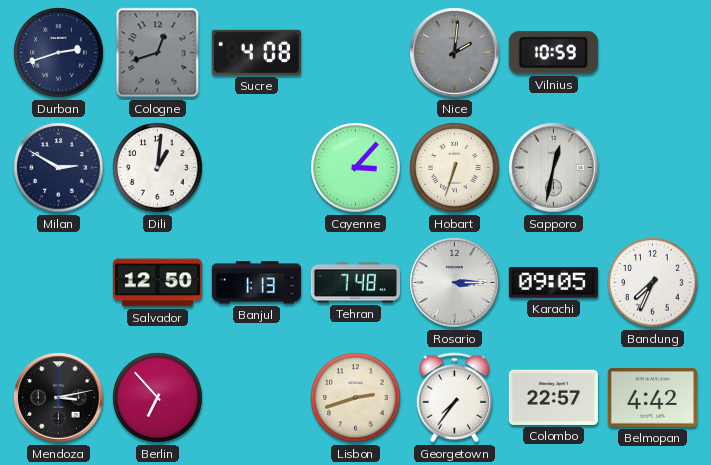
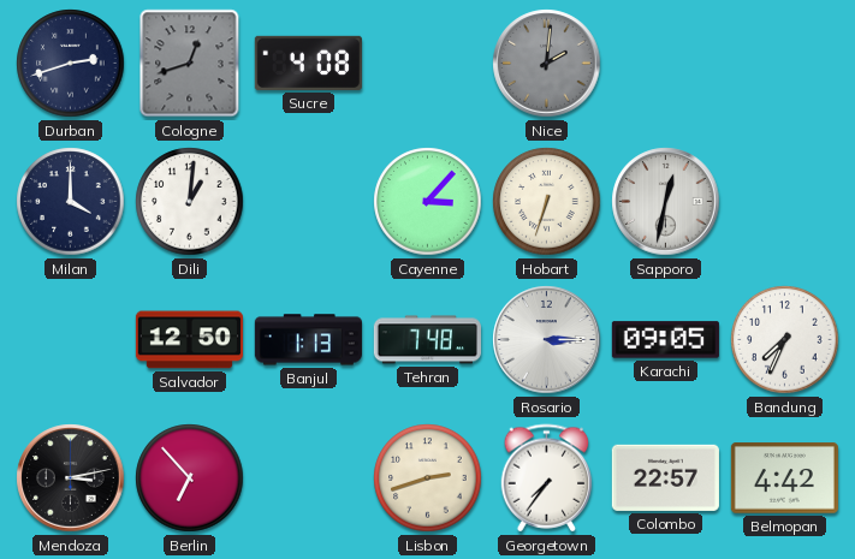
Vilnius: 10:59 -> none
Milan: 2:50 -> 4:00
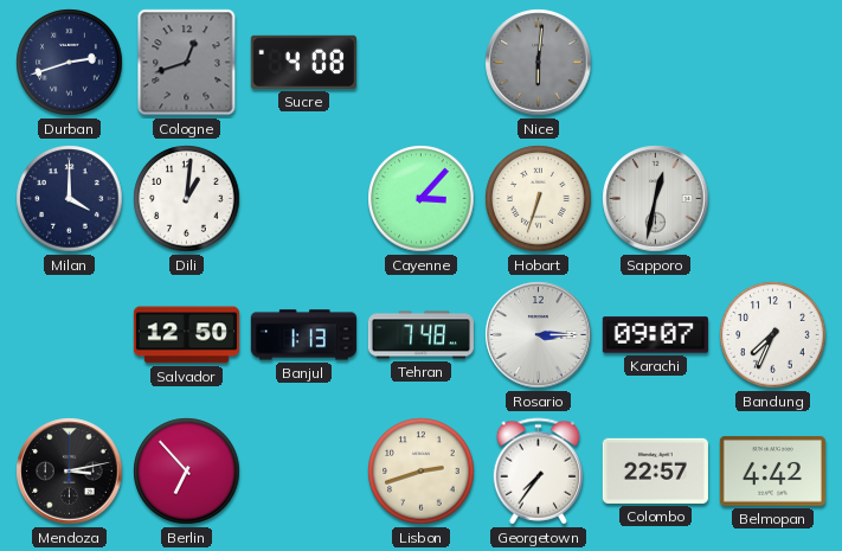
Nice: 2:01 -> 6:01
Karachi: 09:05 -> 09:07
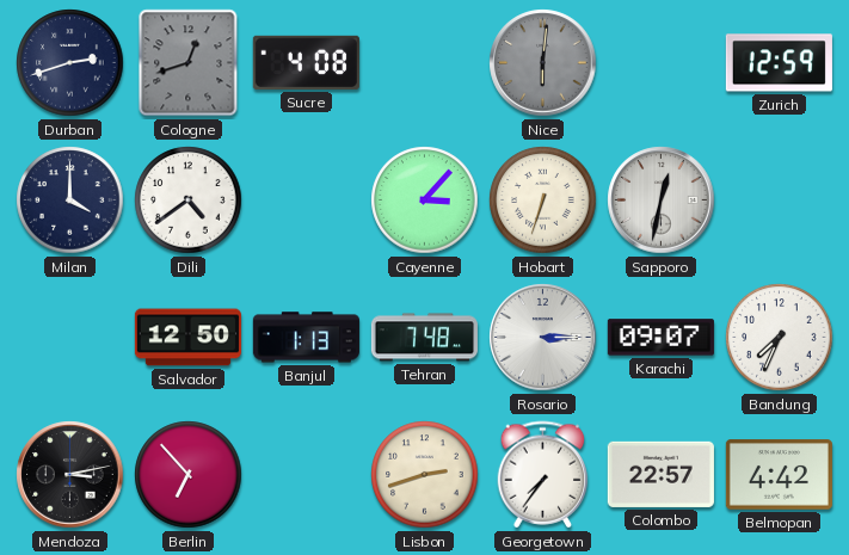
Zurich: none -> 12:59
Dili: 1:01 -> 4:39
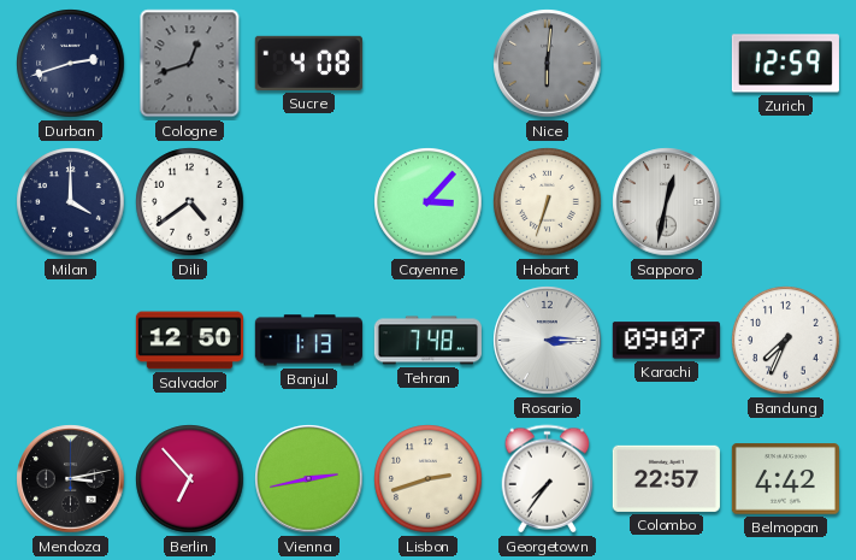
Vienna: none -> 2:43
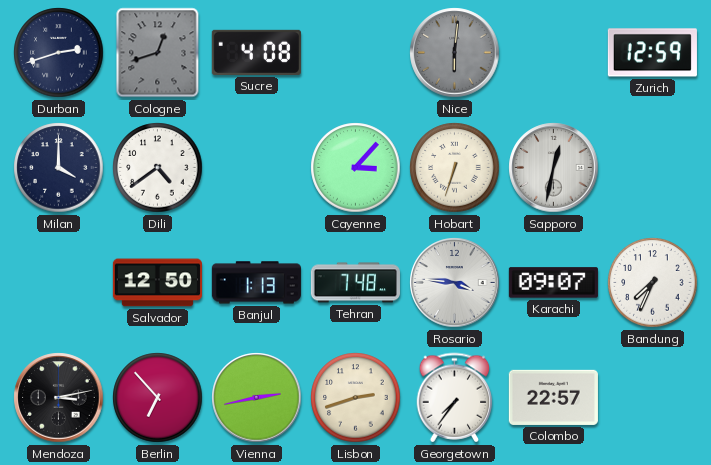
Rosario: 3:15 -> 3:46
Belmopan: 4:42 -> none
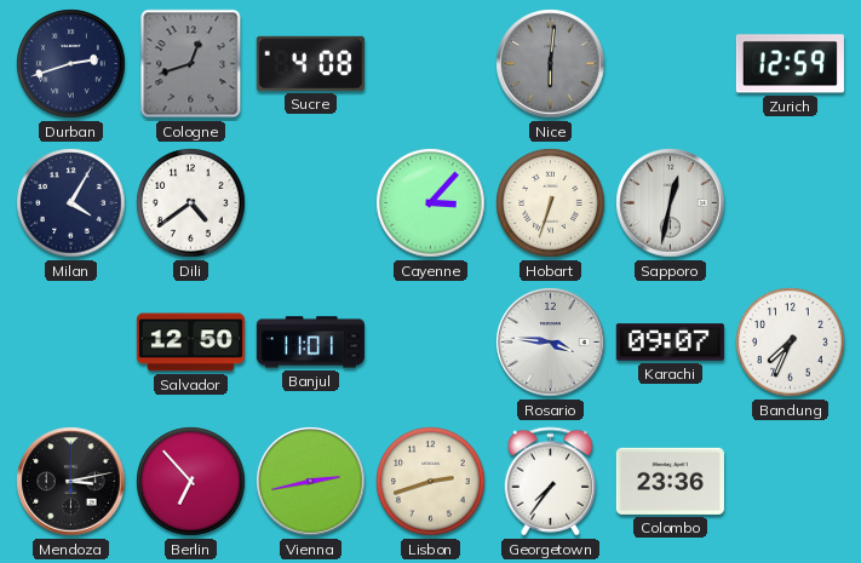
Milan: 4:00 -> 4:05
Banjul: 1:13 -> 11:01
Tehran: 7:48 -> none
Colombo: 22:57 -> 23:36
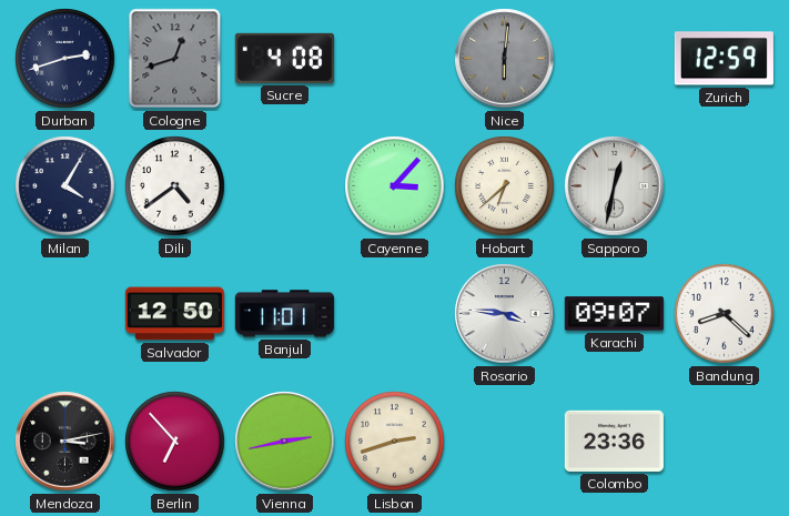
Hobart: 6:33 -> 6:38
Bandung: 7:34 -> 8:22
Georgetown: 7:36 -> none
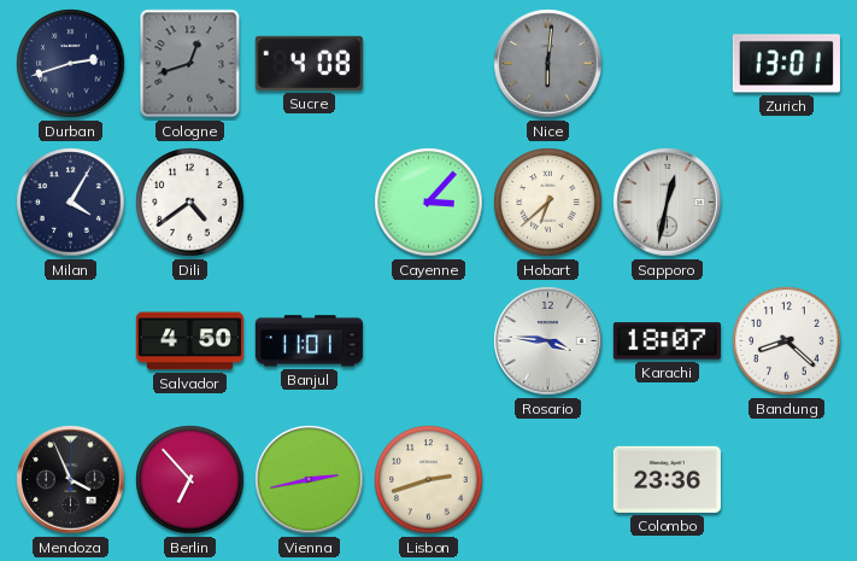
Zurich: 12:59 -> 13:01
Salvador: 12:50 -> 4:50
Karachi: 09:07 -> 18:07
Mendoza: 3:13 -> 3:56
